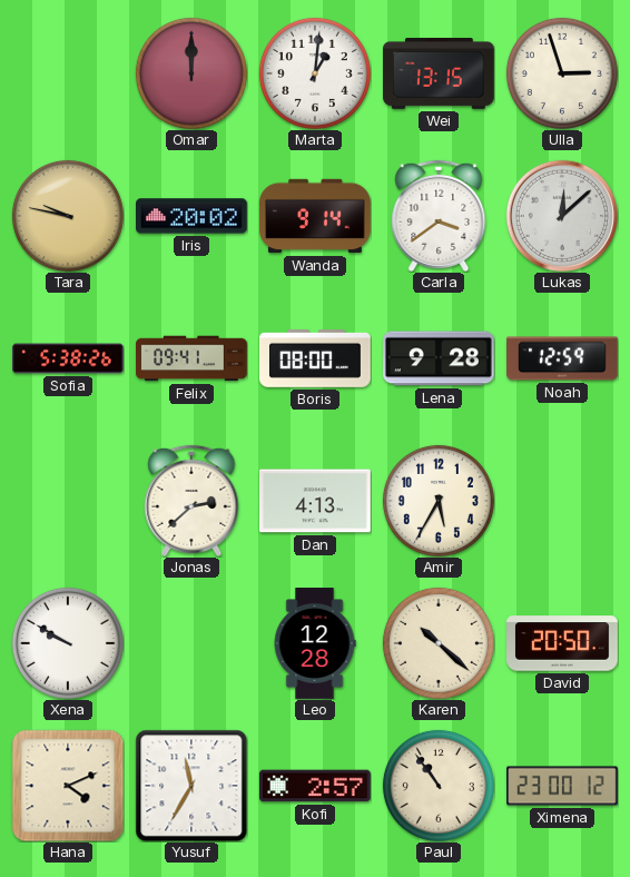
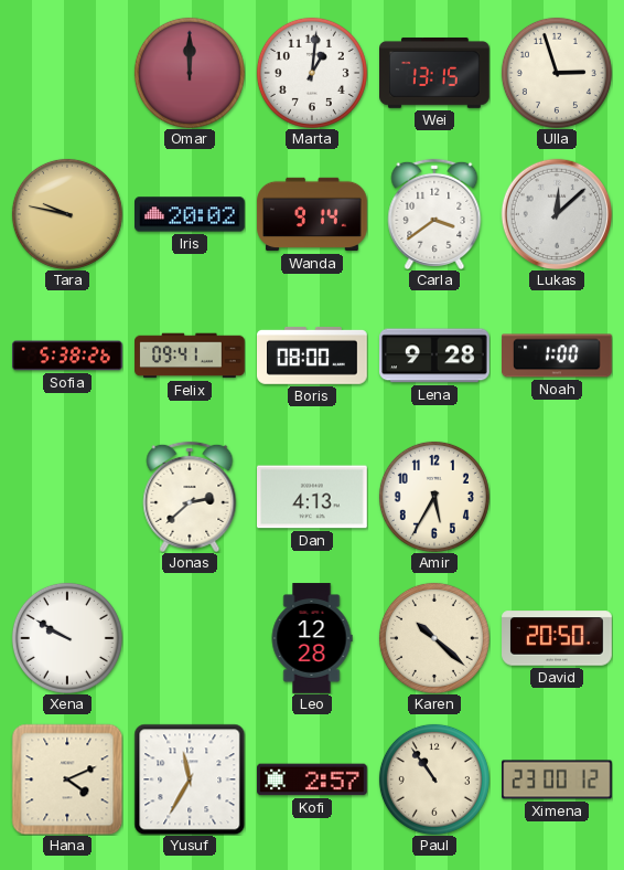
Noah: 12:59 -> 1:00
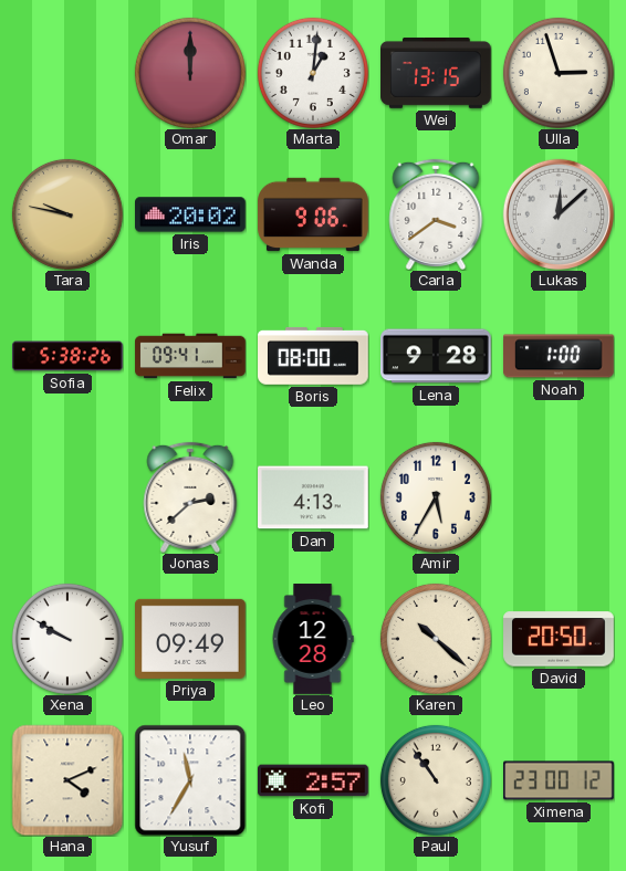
Wanda: 9:14 -> 9:06
Priya: none -> 09:49
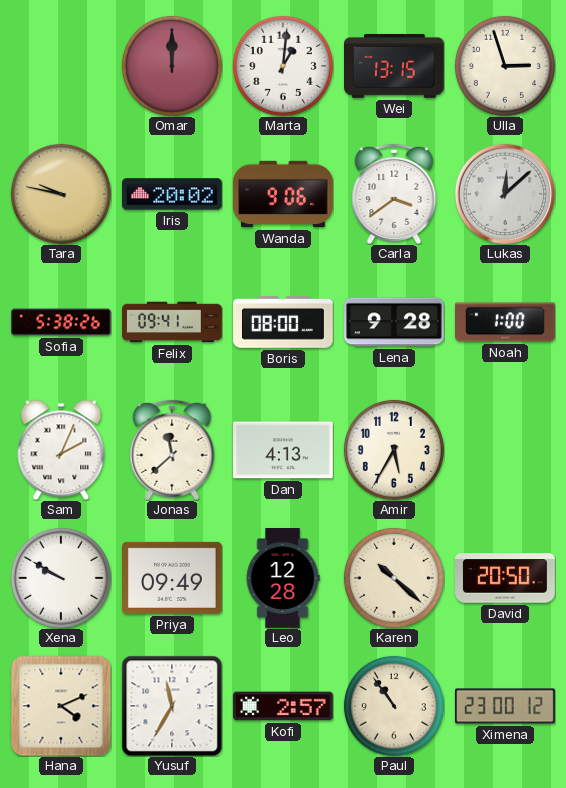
Sam: none -> 2:04
Jonas: 2:38 -> 11:38
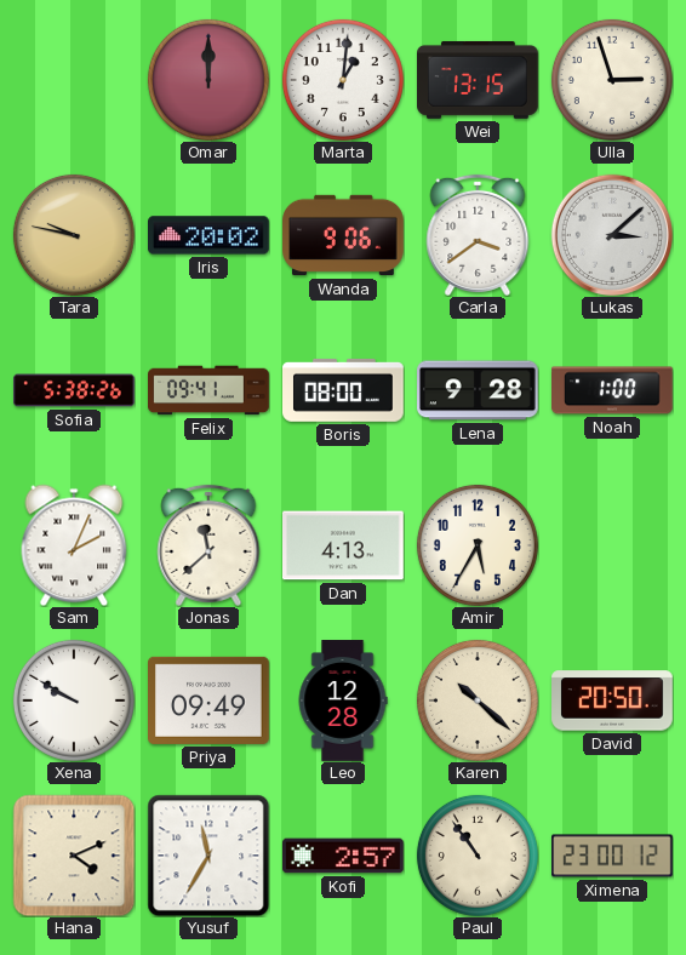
Lukas: 12:08 -> 3:08
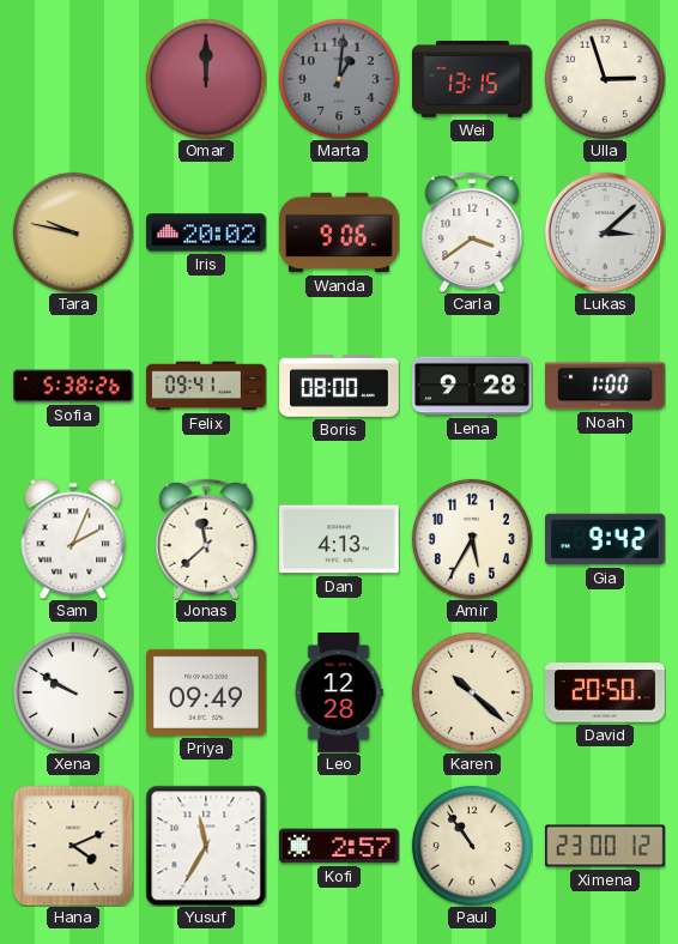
Marta dial: white -> grey
Gia: none -> 9:42
